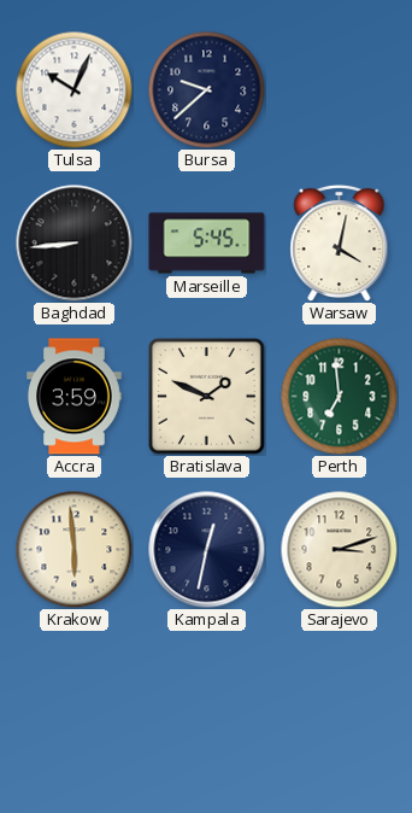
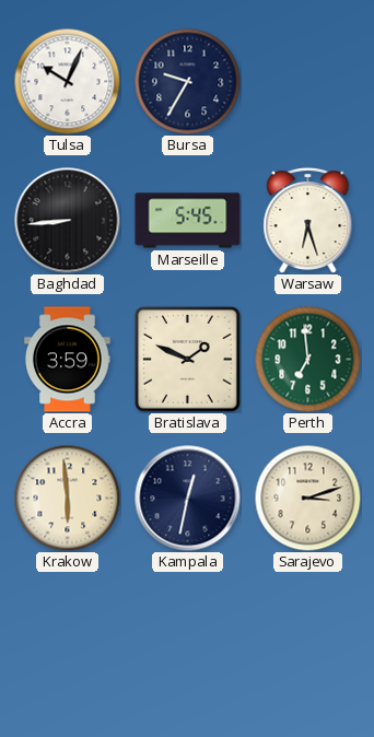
Bursa: 9:38 -> 9:35
Warsaw: 4:02 -> 6:27
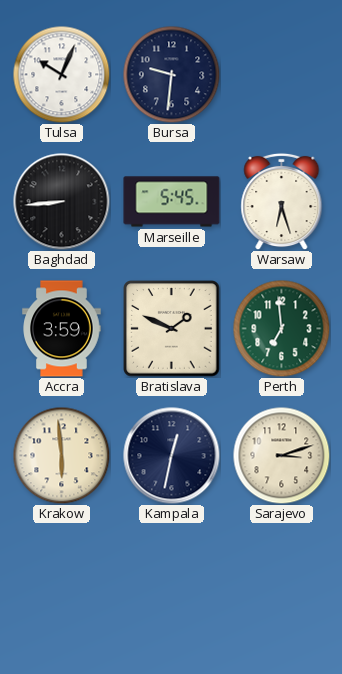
Bursa: 9:35 -> 9:31
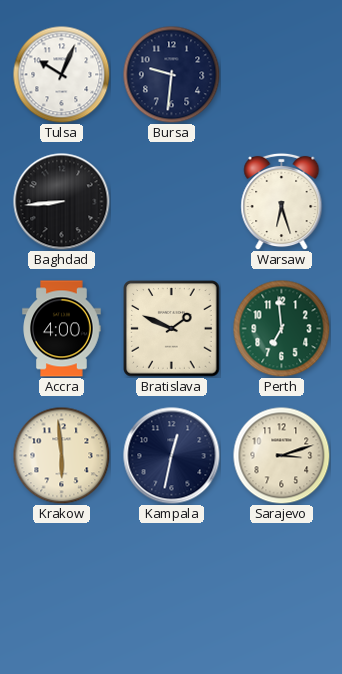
Marseille: 5:45 -> none
Accra: 3:59 -> 4:00
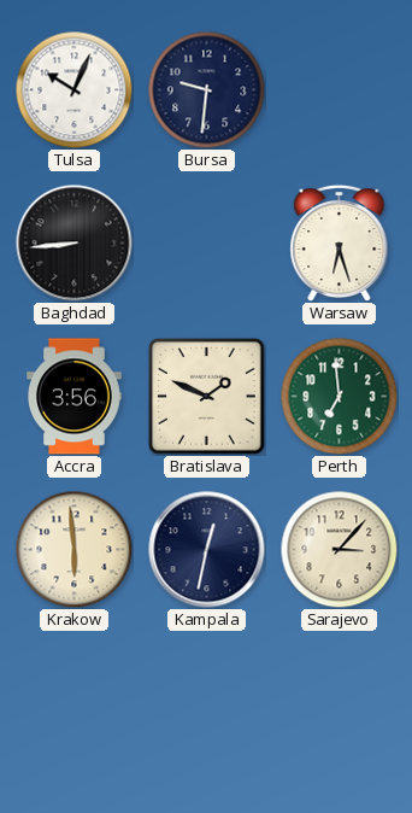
Accra: 4:00 -> 3:56
Sarajevo: 3:12 -> 3:07
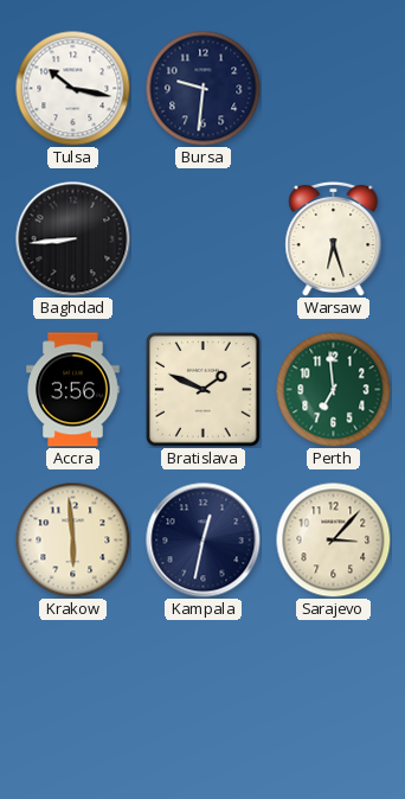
Tulsa: 10:04 -> 10:17
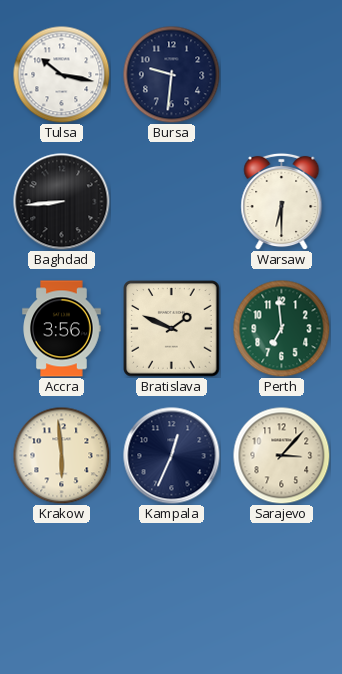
Warsaw: 6:27 -> 6:30
Kampala: 12:32 -> 12:34
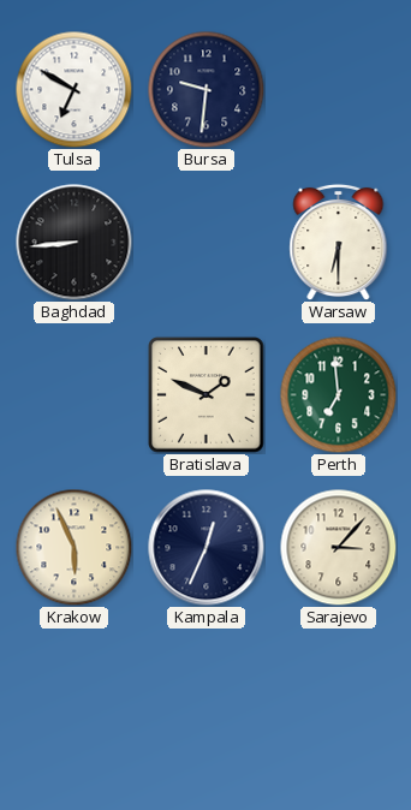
Tulsa: 10:17 -> 6:50
Accra: 3:56 -> none
Krakow: 5:59 -> 5:56
